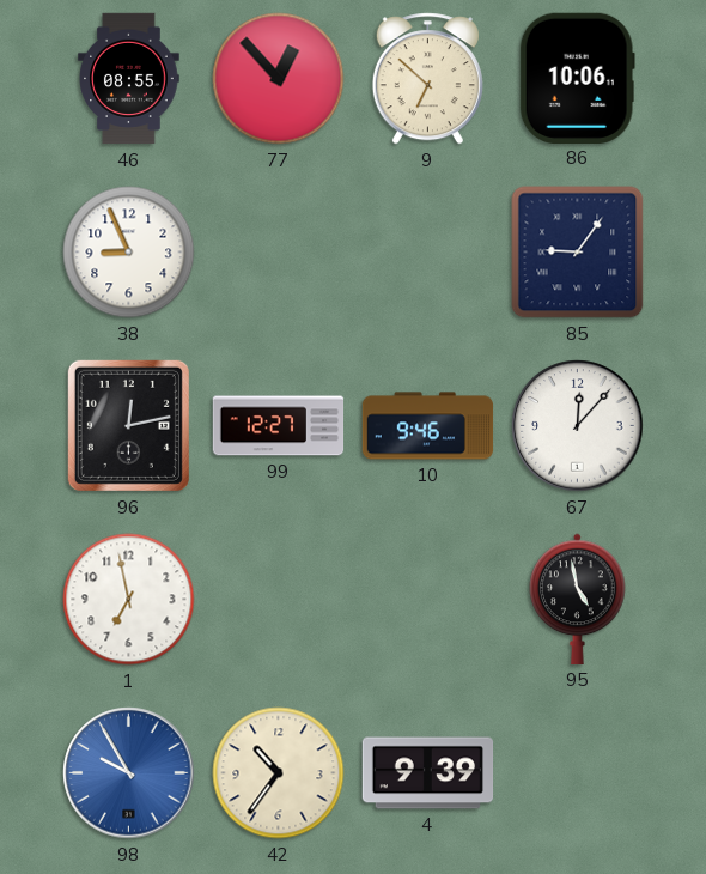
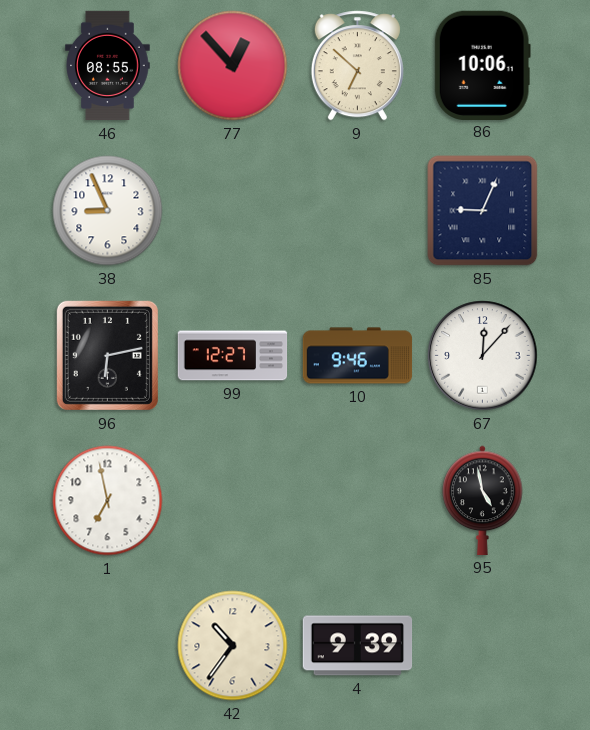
85: 9:06 -> 9:04
96: 12:13 -> 6:13
98: 9:55 -> none
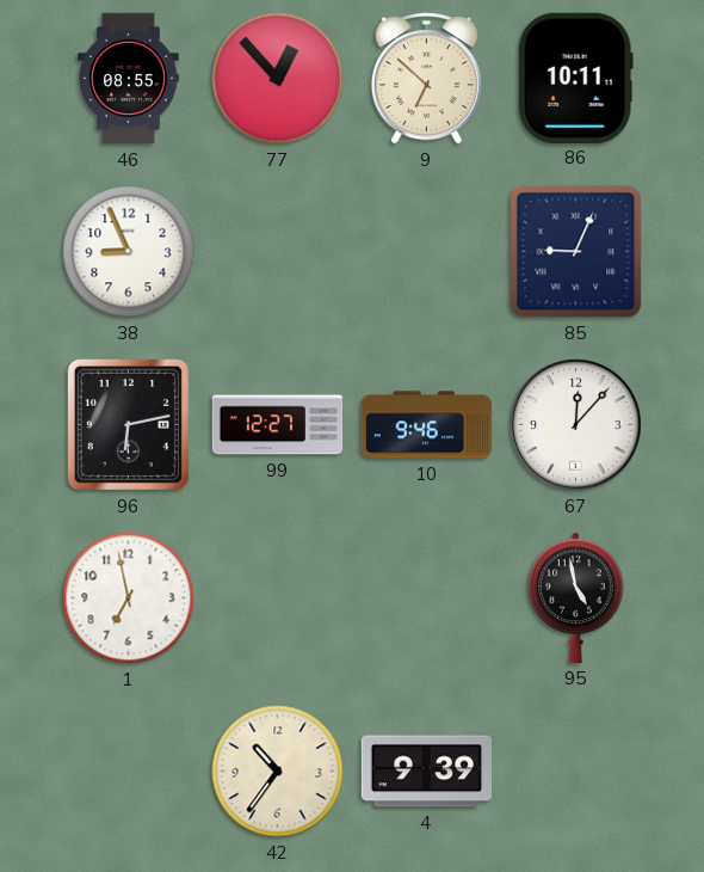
86: 10:06 -> 10:11
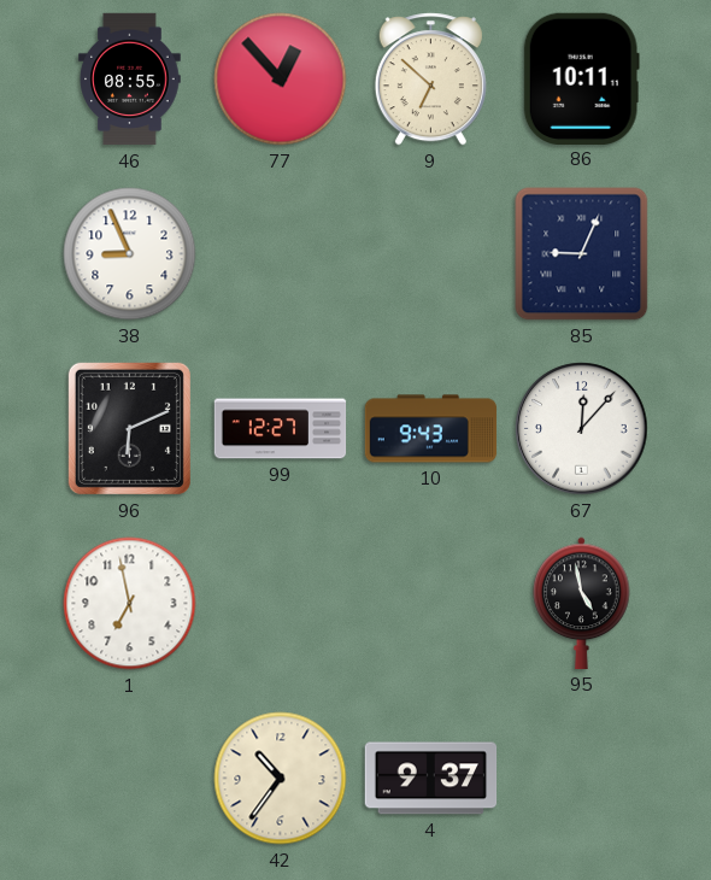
96: 6:13 -> 6:11
10: 9:46 -> 9:43
4: 9:39 -> 9:37
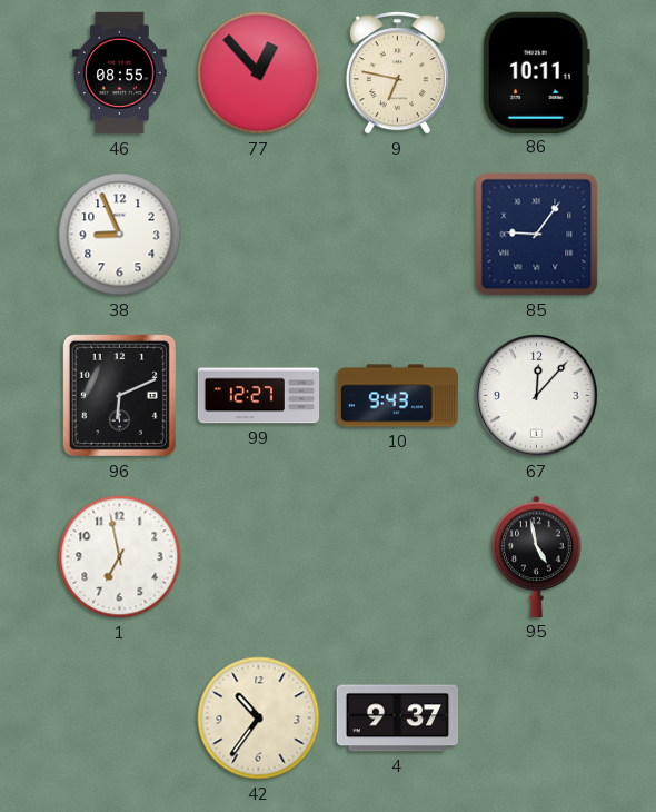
9: 6:52 -> 6:47
85: 9:04 -> 9:06
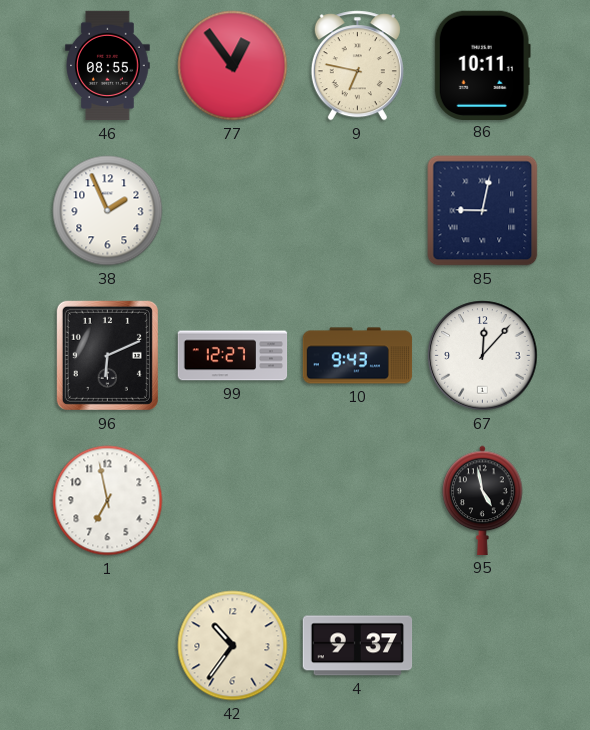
77: 12:53 -> 12:54
38: 8:56 -> 1:56
85: 9:06 -> 9:02
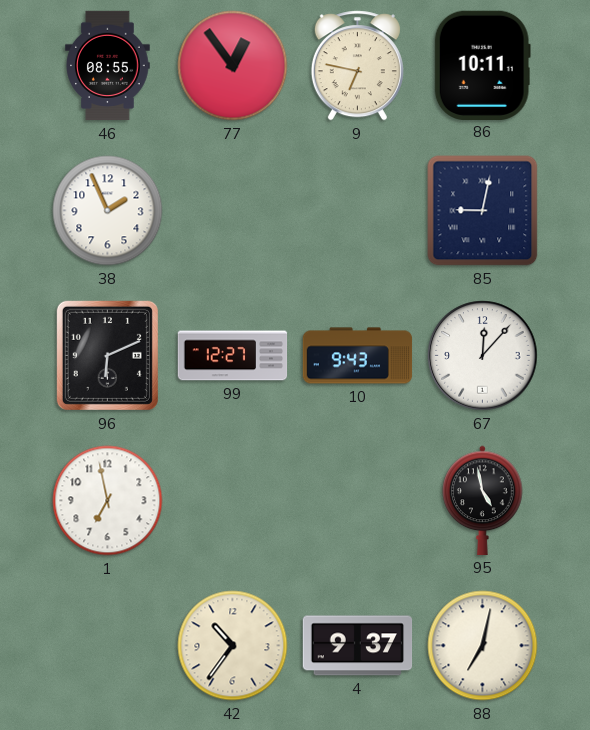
88: none -> 7:02
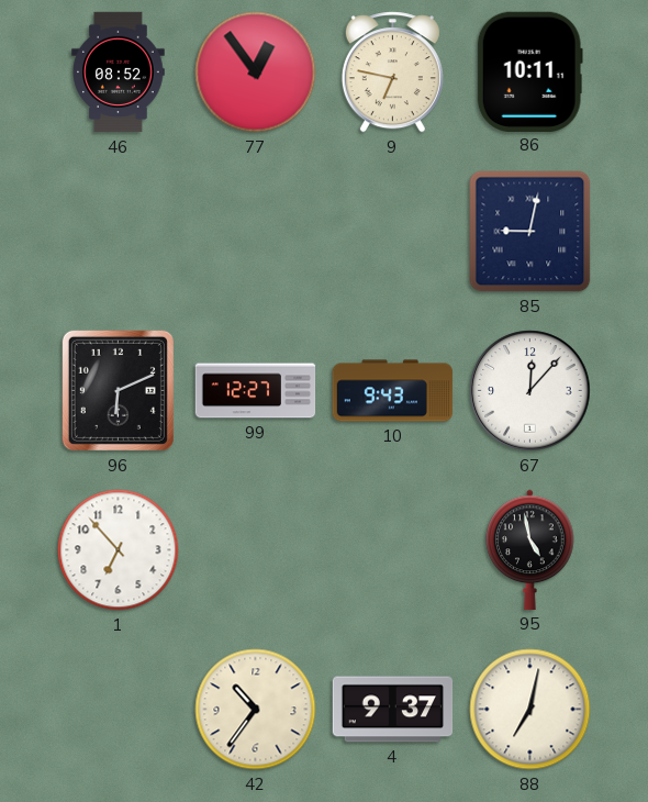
46: 08:55 -> 08:52
38: 1:56 -> none
1: 6:58 -> 6:53
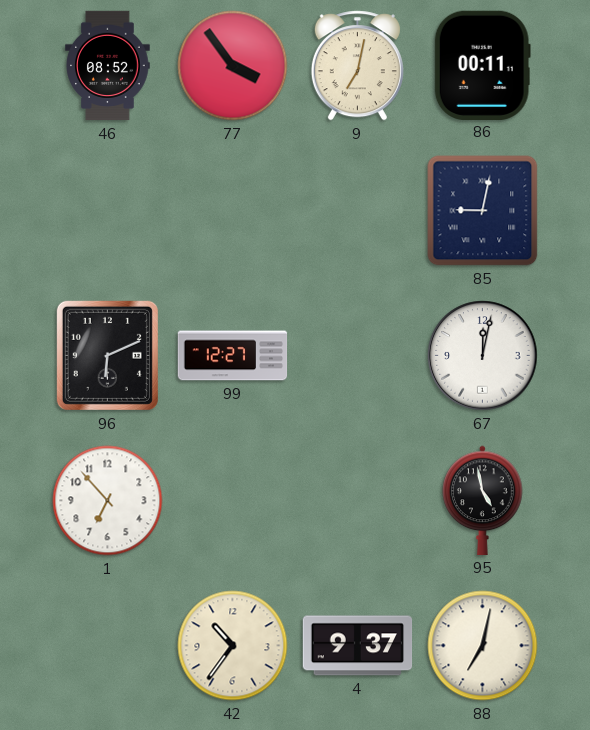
77: 12:54 -> 3:54
9: 6:47 -> 7:02
86: 10:11 -> 00:11
10: 9:43 -> none
67: 12:07 -> 12:02
